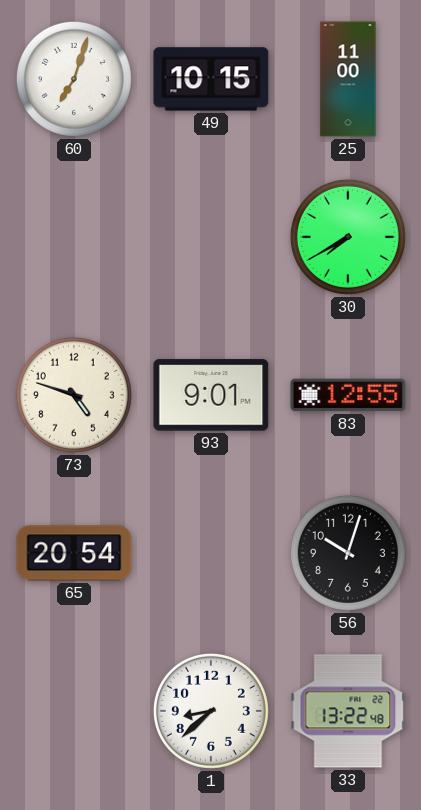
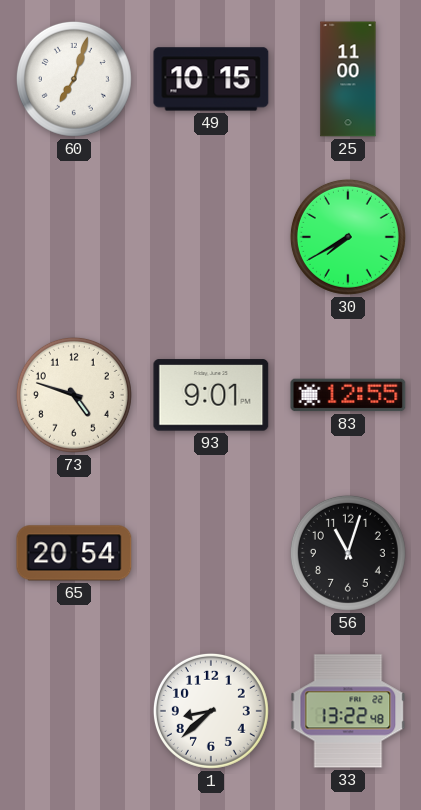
56: 10:03 -> 11:03
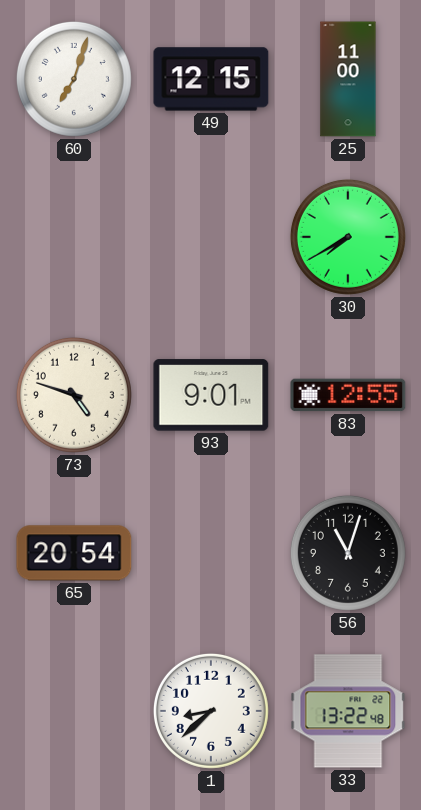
49: 10:15 -> 12:15
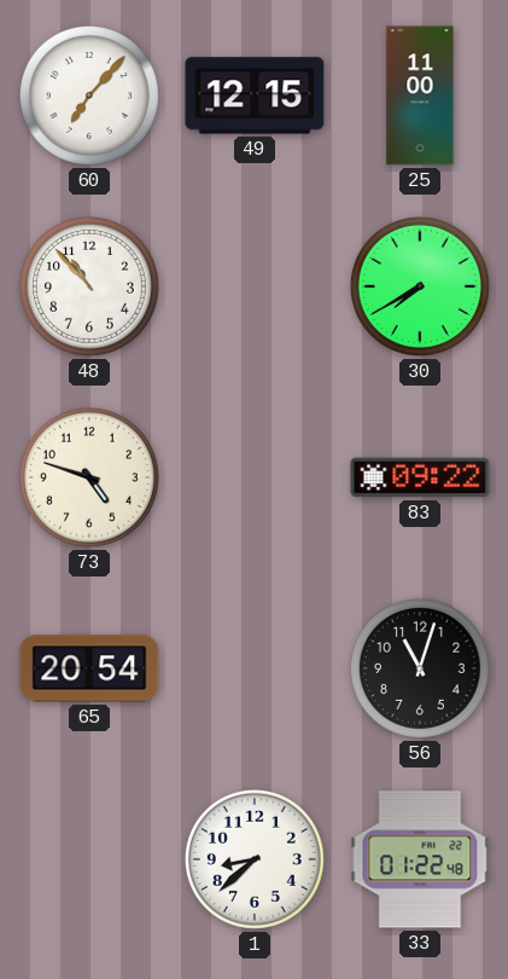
60: 7:03 -> 7:07
48: none -> 10:53
93: 9:01 -> none
83: 12:55 -> 09:22
33: 13:22 -> 01:22
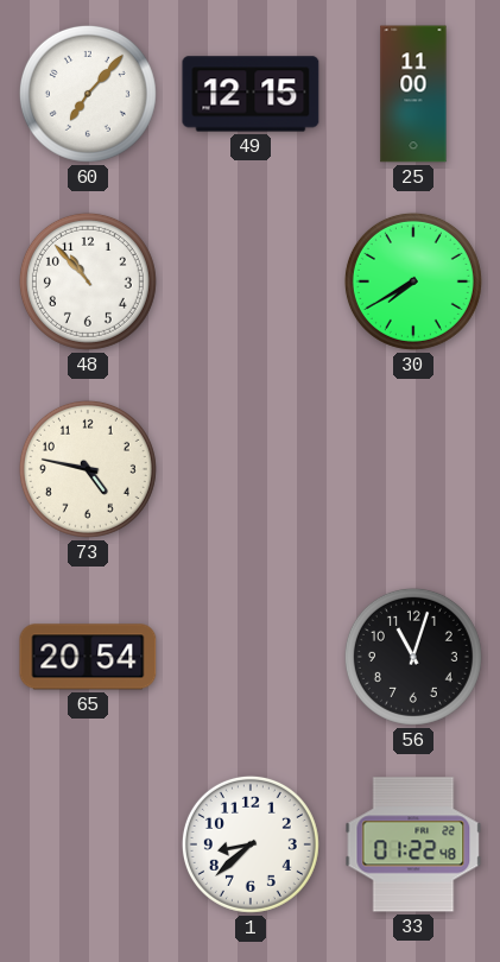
73: 4:48 -> 4:47
83: 09:22 -> none
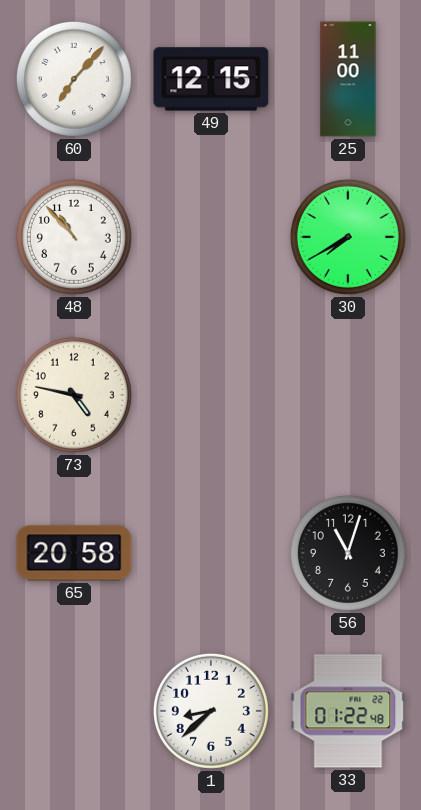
65: 20:54 -> 20:58
